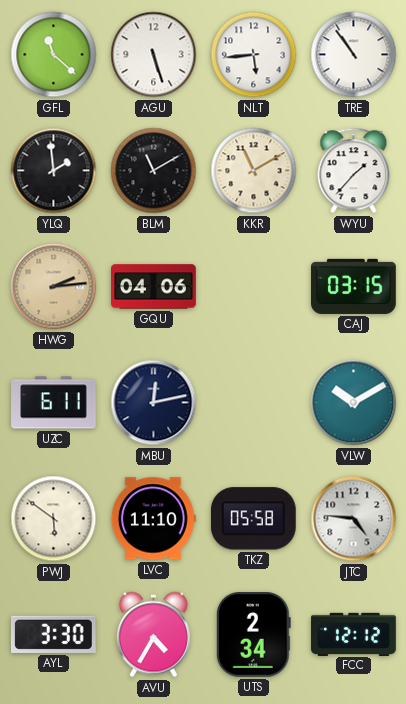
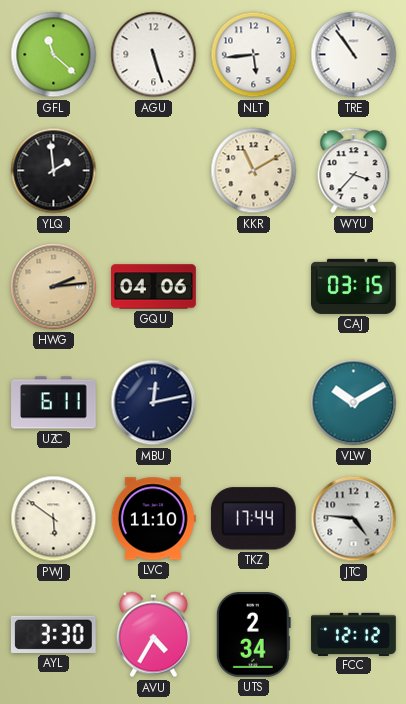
BLM: 11:10 -> none
WYU: 1:37 -> 3:37
TKZ: 05:58 -> 17:44
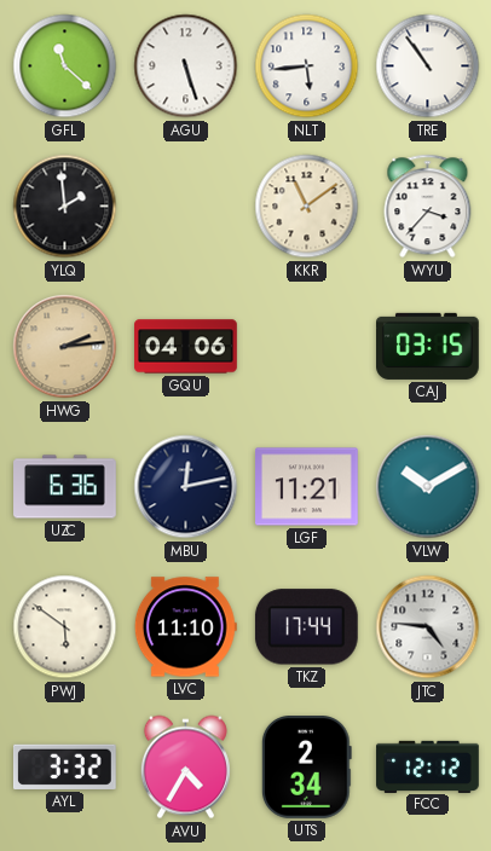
KKR: 11:10 -> 11:09
UZC: 6:11 -> 6:36
LGF: none -> 11:21
AYL: 3:30 -> 3:32
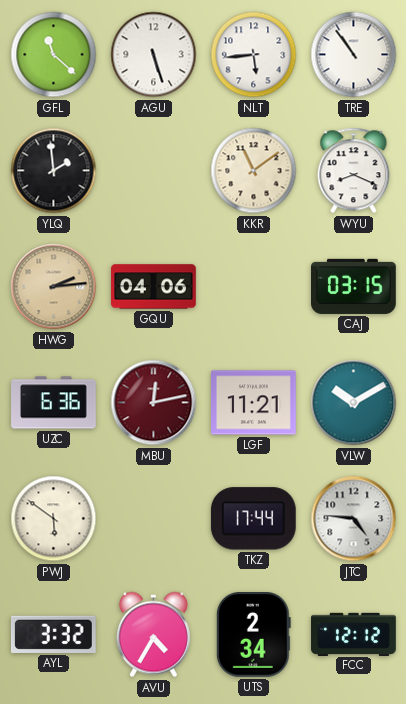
WYU: 3:37 -> 8:19
MBU dial: navy -> burgundy
LVC: 11:10 -> none
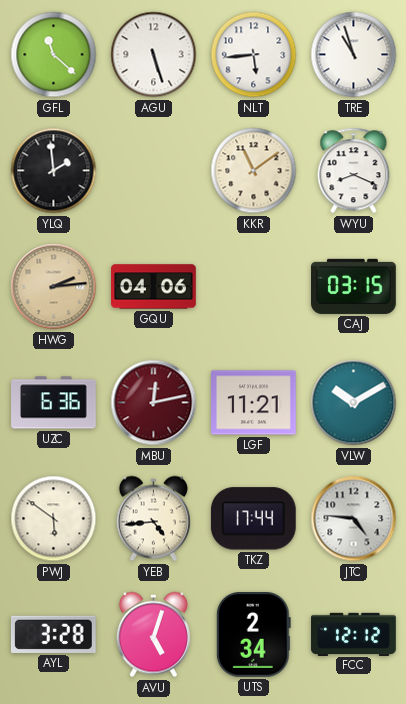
TRE: 10:54 -> 10:57
YEB: none -> 4:44
AYL: 3:32 -> 3:28
AVU: 4:35 -> 5:03
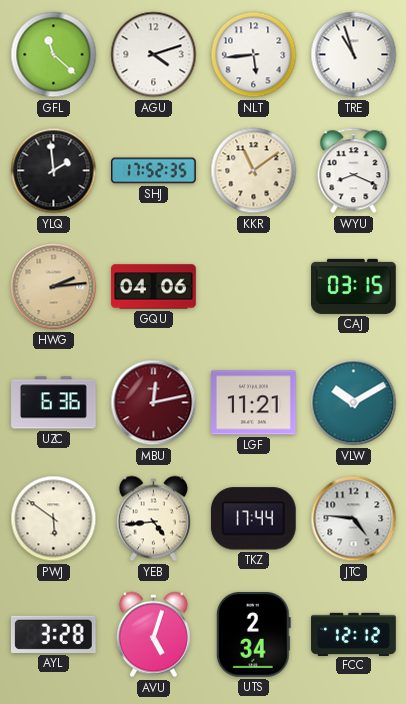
AGU: 5:27 -> 4:12
SHJ: none -> 17:52
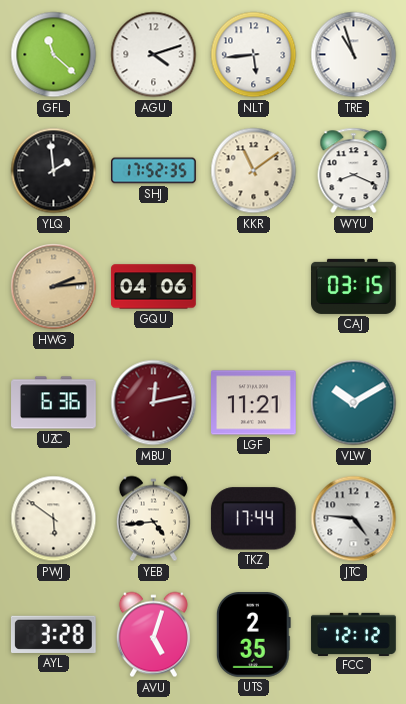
UTS: 2:34 -> 2:35
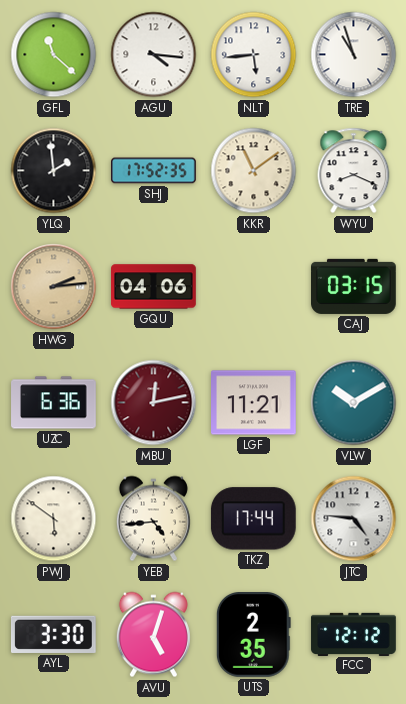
AGU: 4:12 -> 4:16
AYL: 3:28 -> 3:30
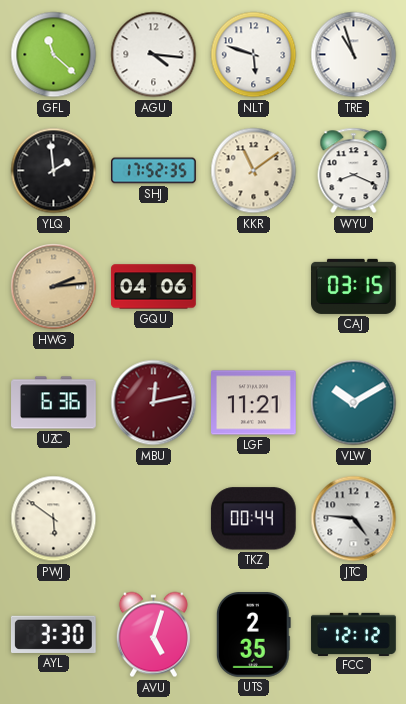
NLT: 5:44 -> 5:48
YEB: 4:44 -> none
TKZ: 17:44 -> 00:44
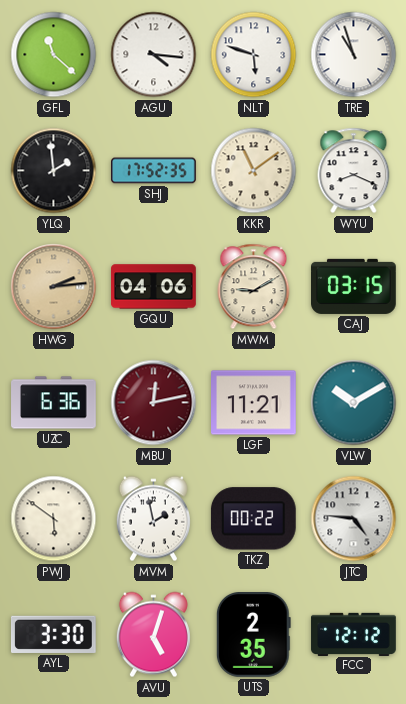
MWM: none -> 9:10
MVM: none -> 1:58
TKZ: 00:44 -> 00:22
